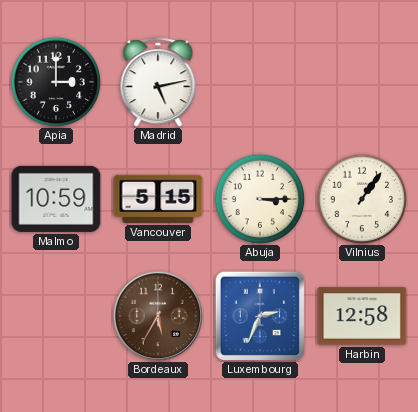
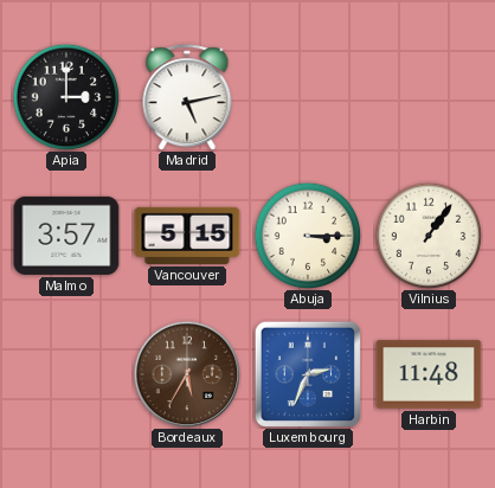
Malmo: 10:59 -> 3:57
Harbin: 12:58 -> 11:48
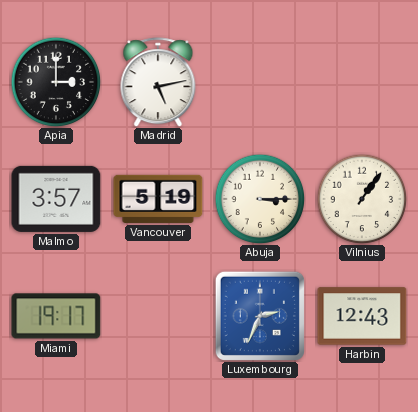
Vancouver: 5:15 -> 5:19
Miami: none -> 19:17
Bordeaux: 5:35 -> none
Harbin: 11:48 -> 12:43
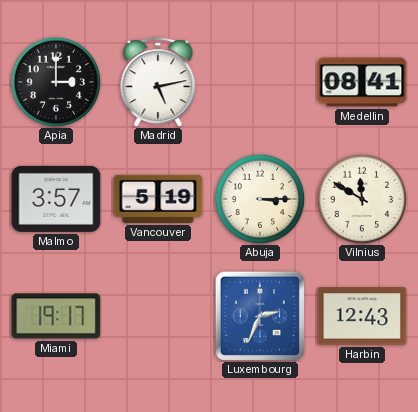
Medellin: none -> 08:41
Vilnius: 1:06 -> 11:50
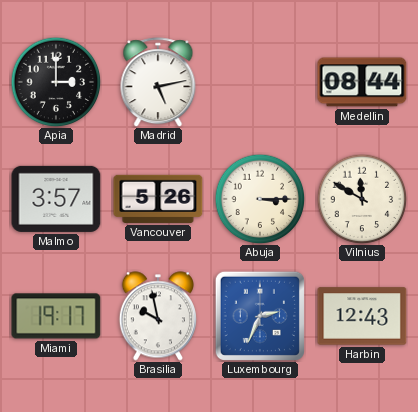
Medellin: 08:41 -> 08:44
Vancouver: 5:19 -> 5:26
Brasilia: none -> 9:58
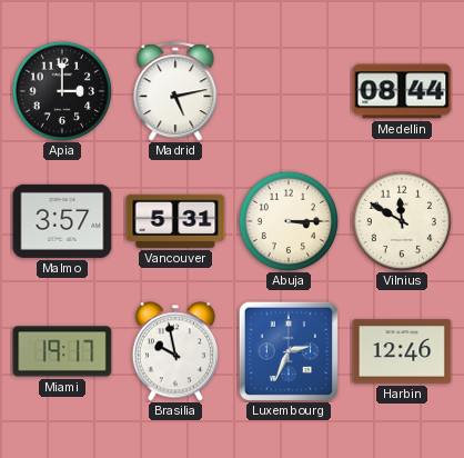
Vancouver: 5:26 -> 5:31
Harbin: 12:43 -> 12:46
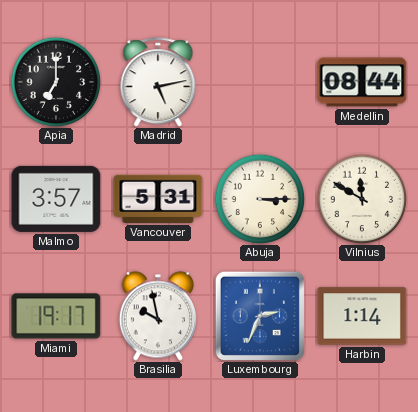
Apia: 3:00 -> 7:00
Harbin: 12:46 -> 1:14
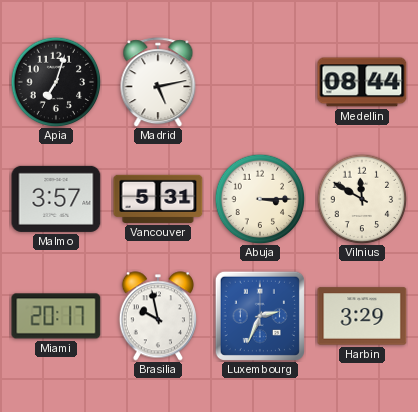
Apia: 7:00 -> 7:03
Miami: 19:17 -> 20:17
Harbin: 1:14 -> 3:29
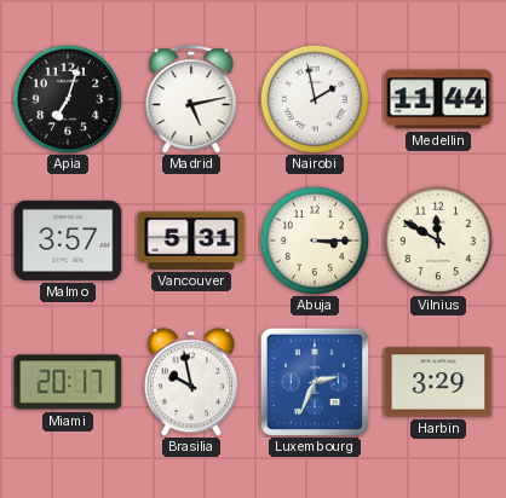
Nairobi: none -> 1:58
Medellin: 08:44 -> 11:44
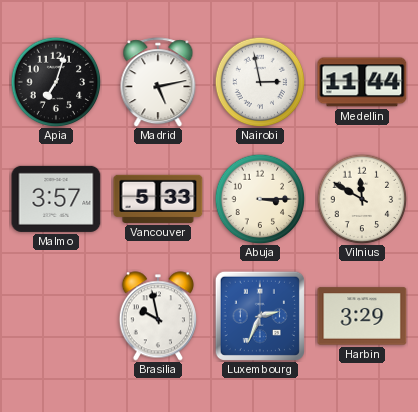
Nairobi: 1:58 -> 2:58
Vancouver: 5:31 -> 5:33
Miami: 20:17 -> none
